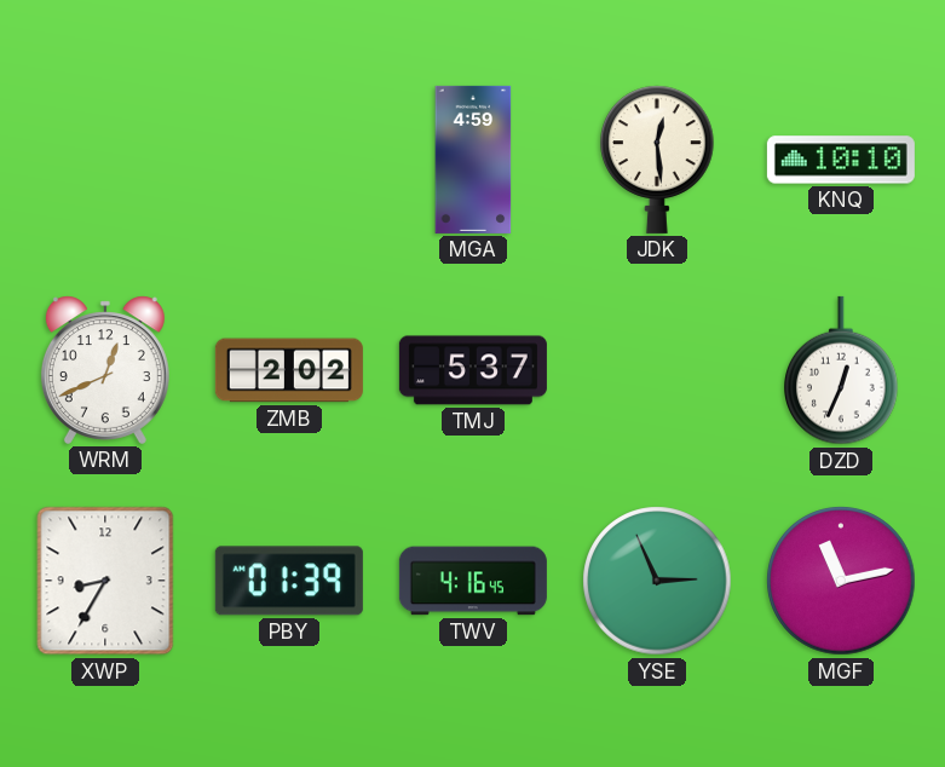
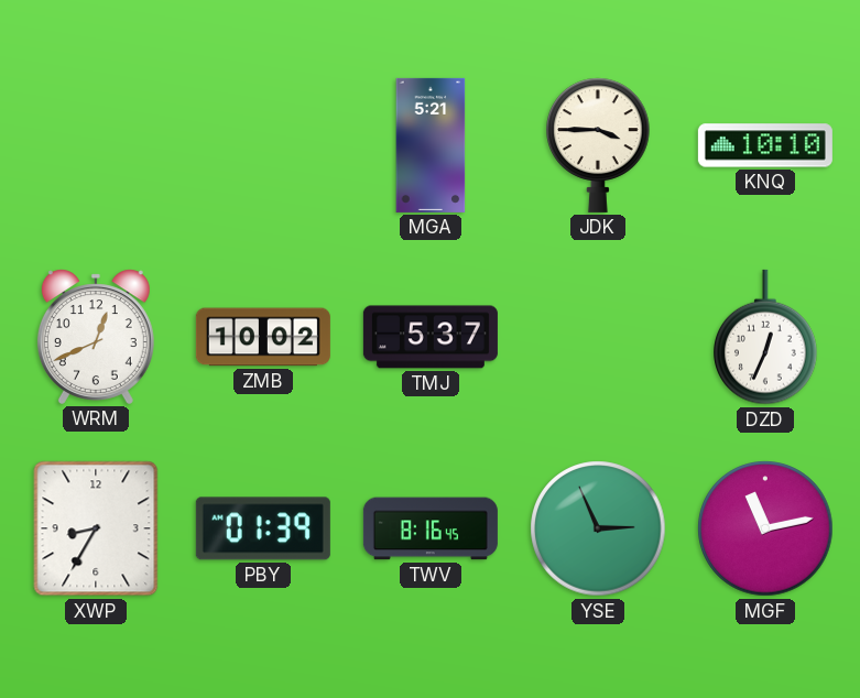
MGA: 4:59 -> 5:21
JDK: 12:29 -> 3:45
ZMB: 2:02 -> 10:02
TWV: 4:16 -> 8:16
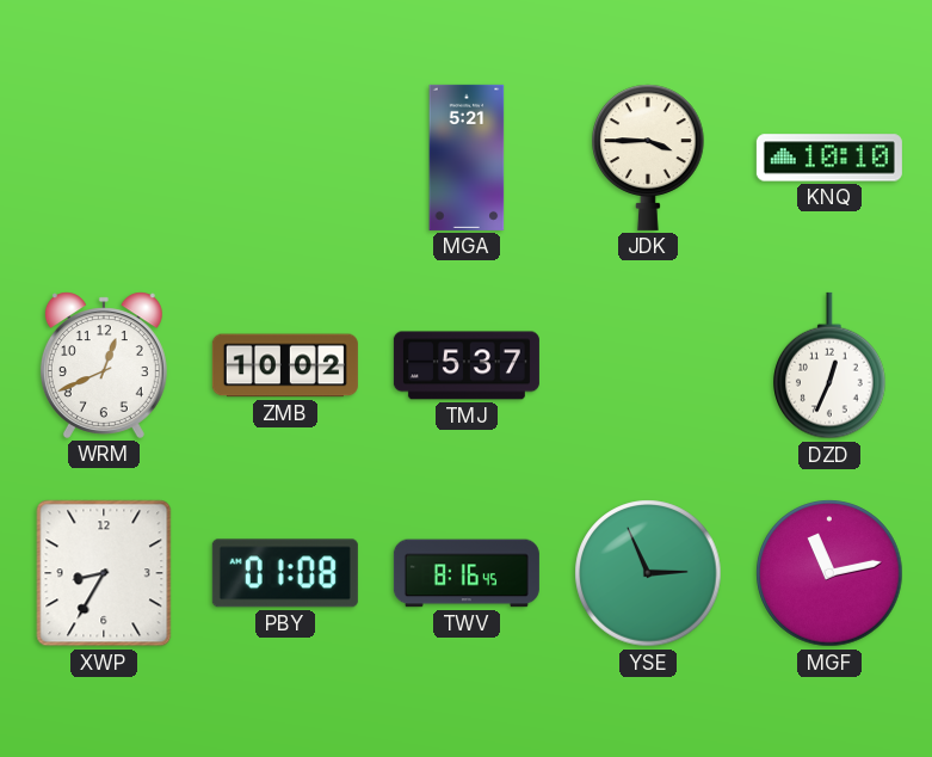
PBY: 01:39 -> 01:08
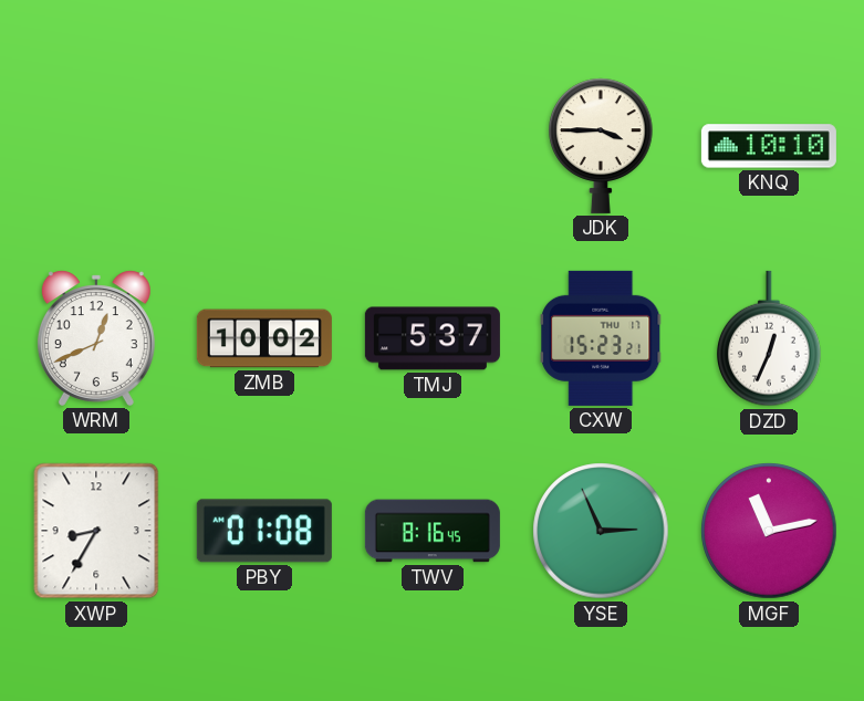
MGA: 5:21 -> none
CXW: none -> 15:23
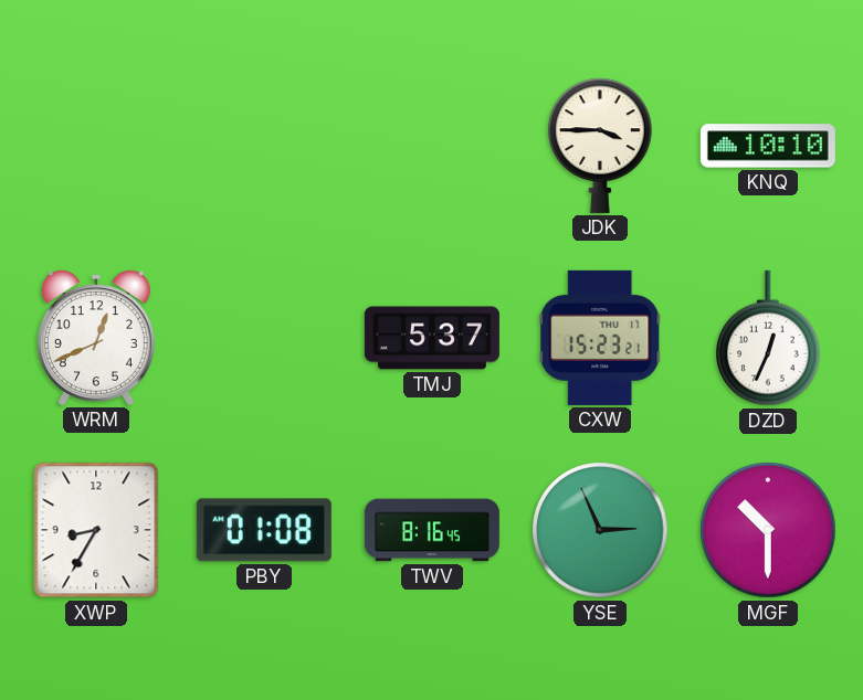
ZMB: 10:02 -> none
MGF: 11:13 -> 10:30
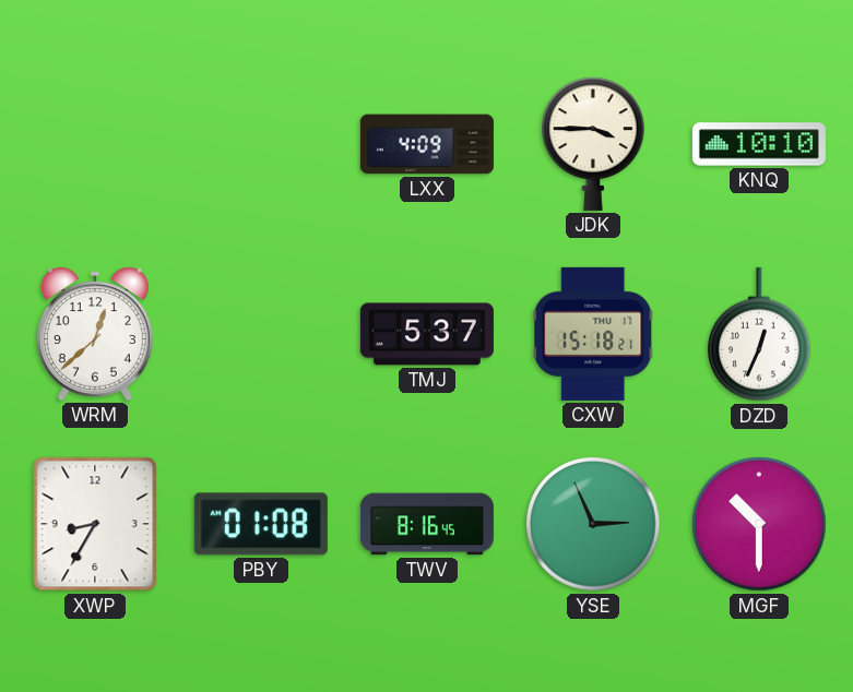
LXX: none -> 4:09
WRM: 12:41 -> 12:38
CXW: 15:23 -> 15:18
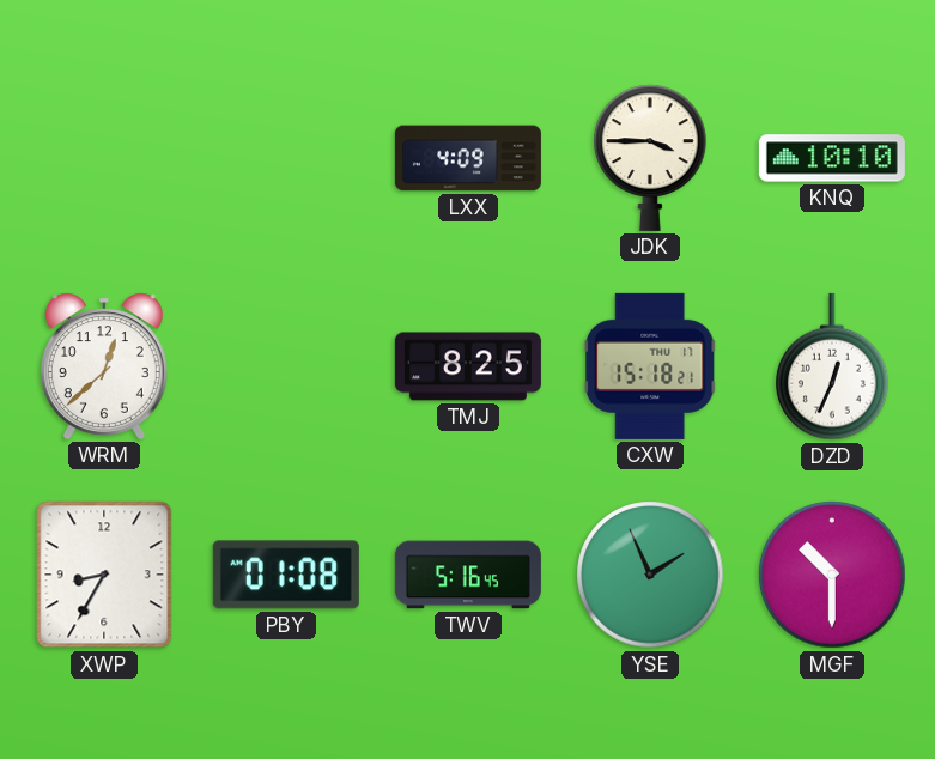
TMJ: 5:37 -> 8:25
TWV: 8:16 -> 5:16
YSE: 2:56 -> 1:56
